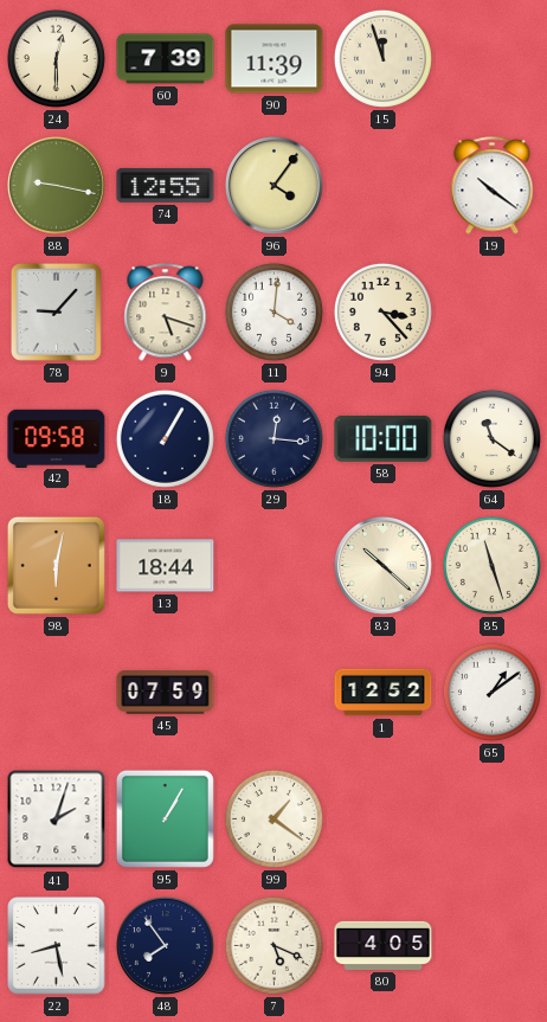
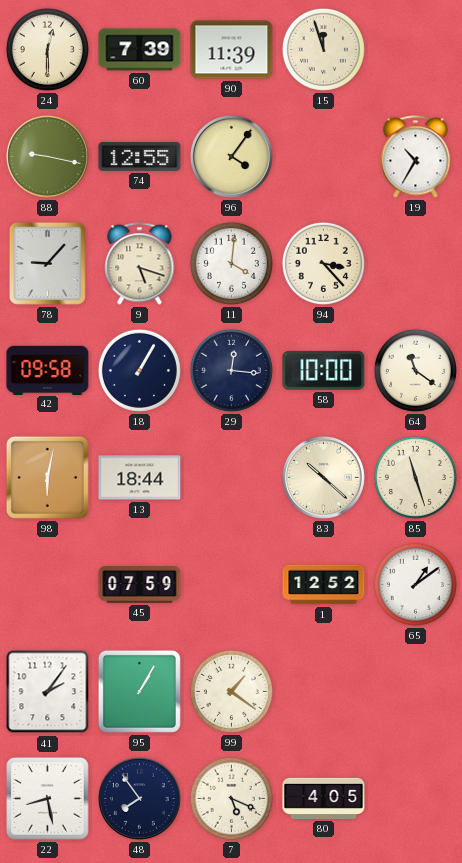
19: 10:21 -> 10:35
41: 2:03 -> 2:06
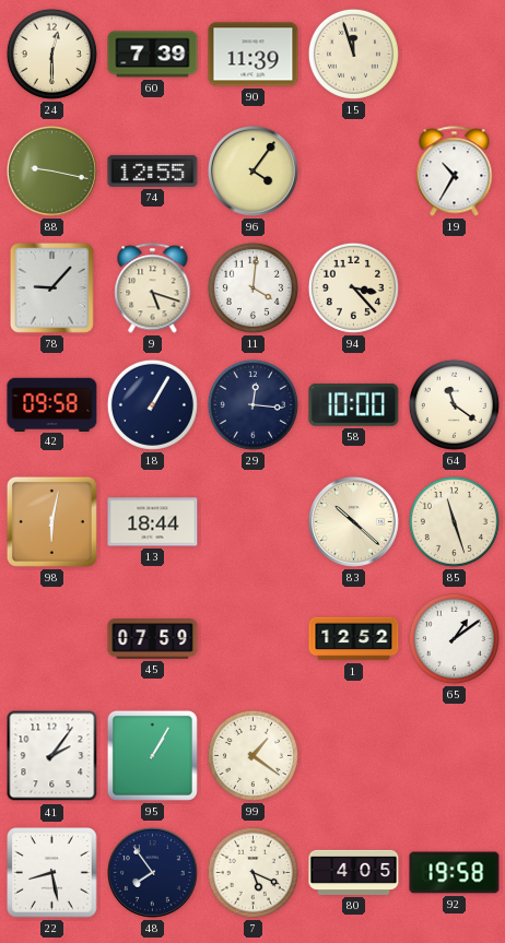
92: none -> 19:58
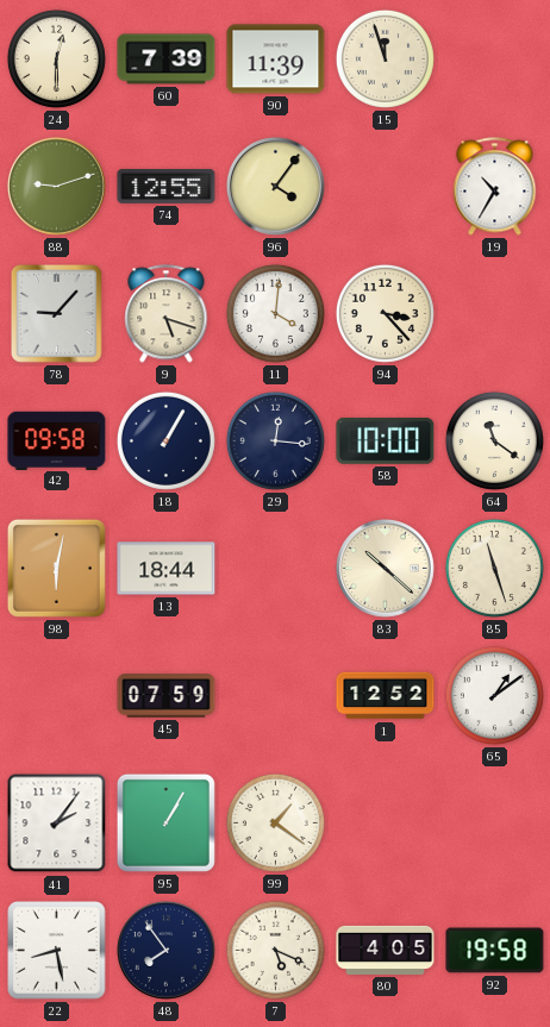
88: 9:17 -> 9:12
